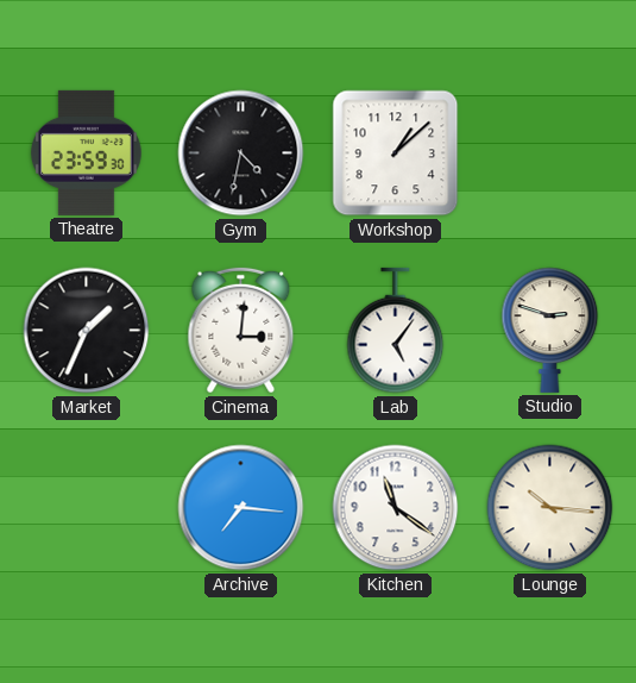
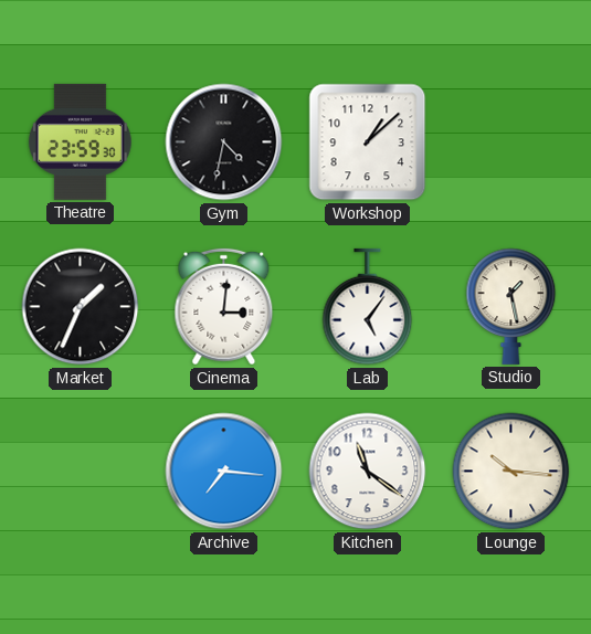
Studio: 2:48 -> 1:28
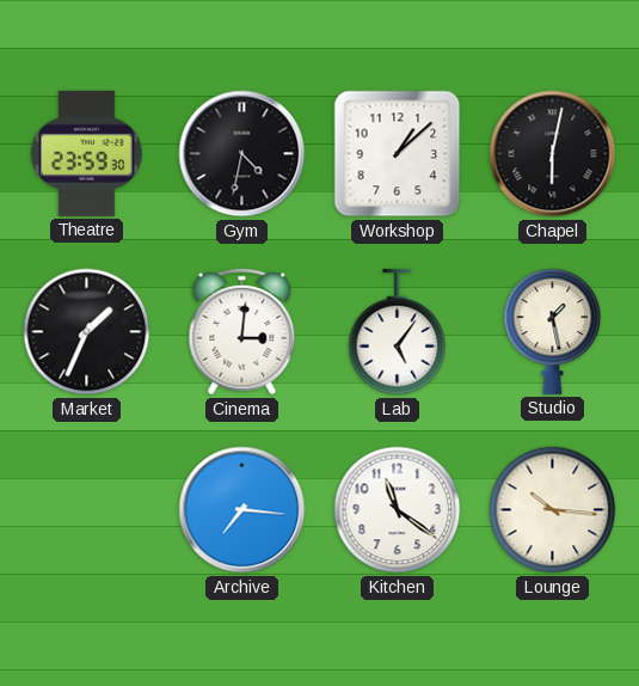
Chapel: none -> 6:02
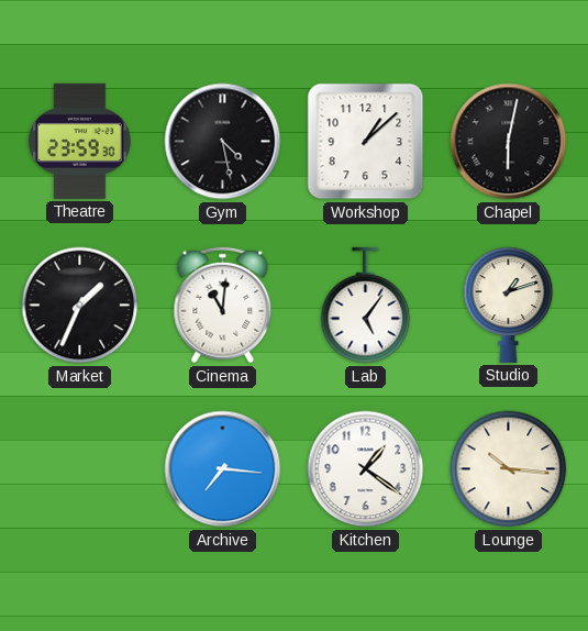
Gym: 4:32 -> 4:28
Cinema: 3:01 -> 11:01
Studio: 1:28 -> 1:12
Kitchen: 11:21 -> 1:21
